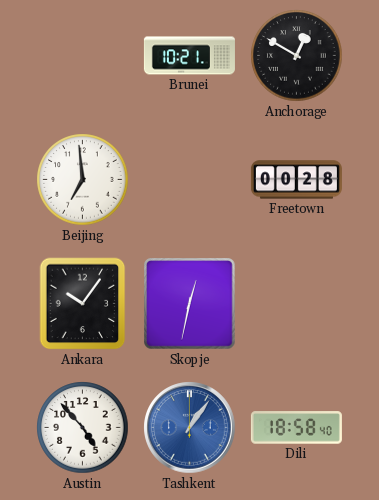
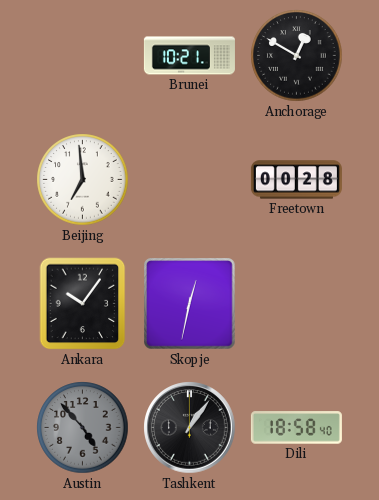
Austin dial: white -> grey
Tashkent dial: blue -> black
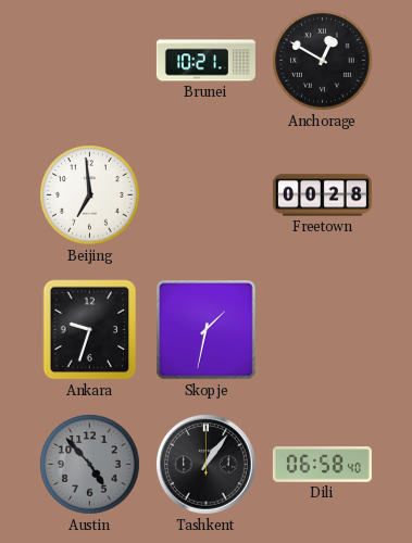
Ankara: 10:06 -> 9:33
Skopje: 12:32 -> 1:32
Dili: 18:58 -> 06:58
